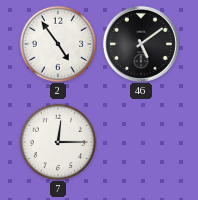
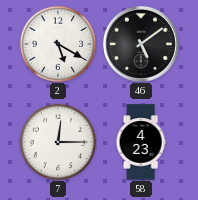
2: 4:54 -> 5:20
58: none -> 4:23
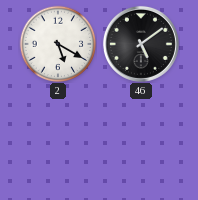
7: 12:15 -> none
58: 4:23 -> none
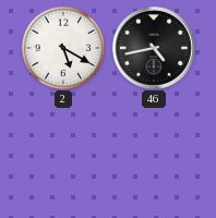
46: 5:09 -> 4:43
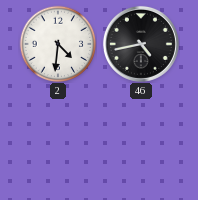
2: 5:20 -> 4:31
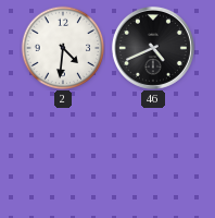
46: 4:43 -> 4:41
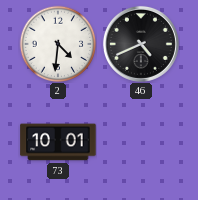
73: none -> 10:01
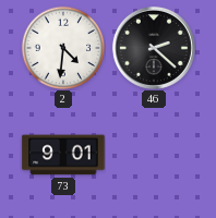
46: 4:41 -> 2:22
73: 10:01 -> 9:01
